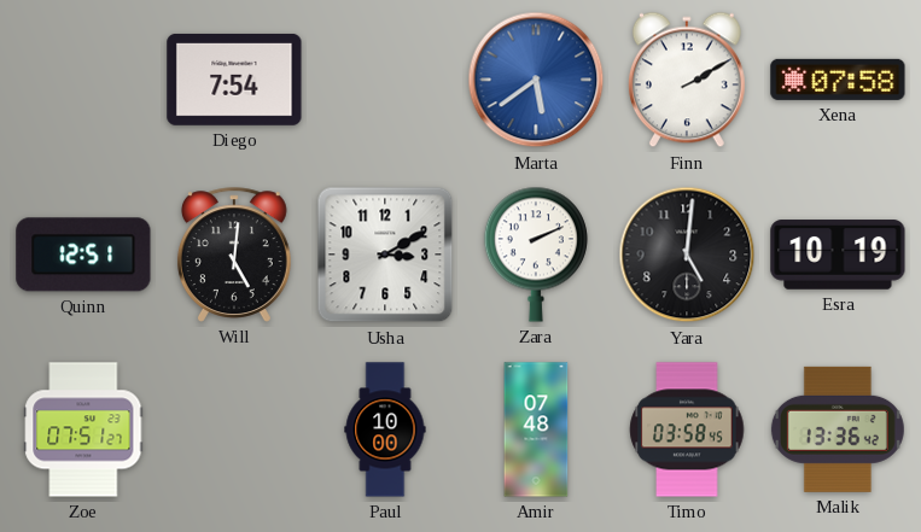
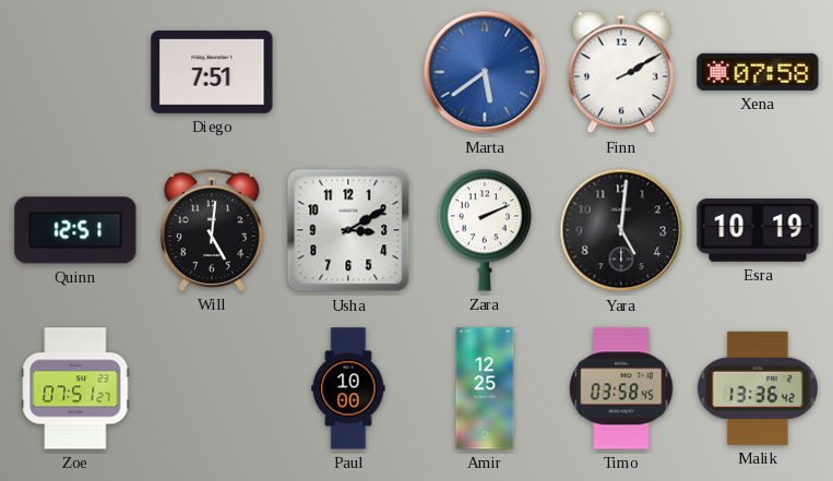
Diego: 7:54 -> 7:51
Amir: 07:48 -> 12:25
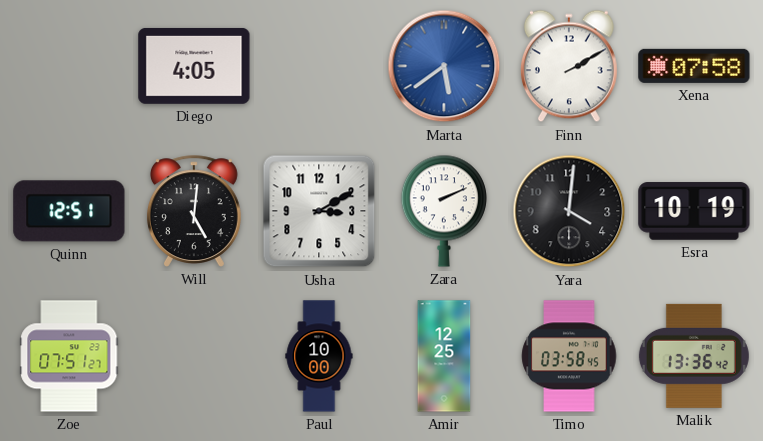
Diego: 7:51 -> 4:05
Yara: 5:01 -> 4:01
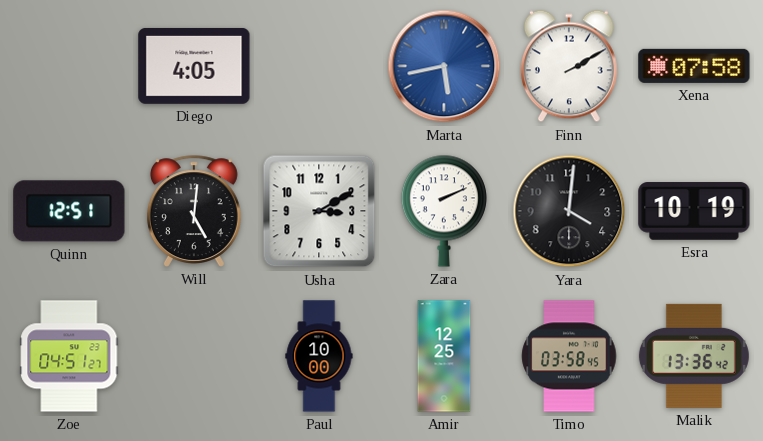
Marta: 5:39 -> 5:43
Zoe: 07:51 -> 04:51
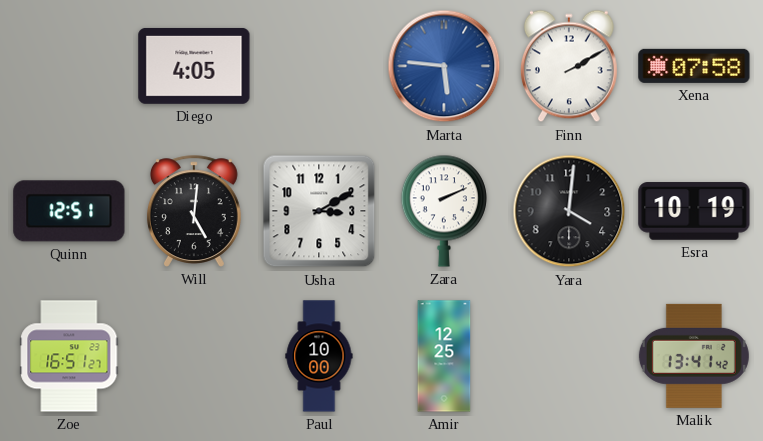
Marta: 5:43 -> 5:46
Zoe: 04:51 -> 16:51
Timo: 03:58 -> none
Malik: 13:36 -> 13:41
